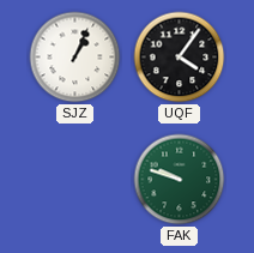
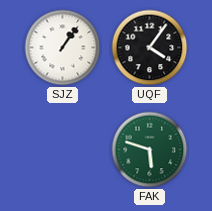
SJZ: 1:04 -> 1:06
FAK: 9:48 -> 5:48
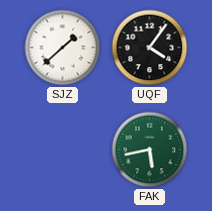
SJZ: 1:06 -> 1:38
FAK: 5:48 -> 5:43
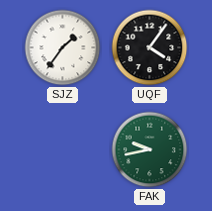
SJZ: 1:38 -> 1:36
FAK: 5:43 -> 9:43
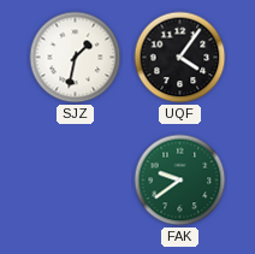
SJZ: 1:36 -> 1:32
FAK: 9:43 -> 9:39
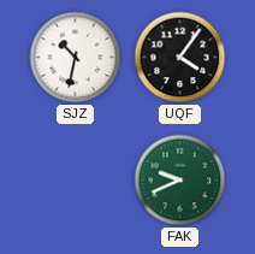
SJZ: 1:32 -> 10:32
FAK: 9:39 -> 9:41
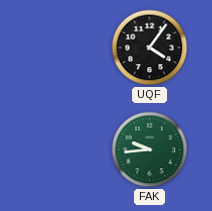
SJZ: 10:32 -> none
FAK: 9:41 -> 9:44
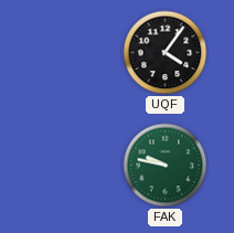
FAK: 9:44 -> 9:47
